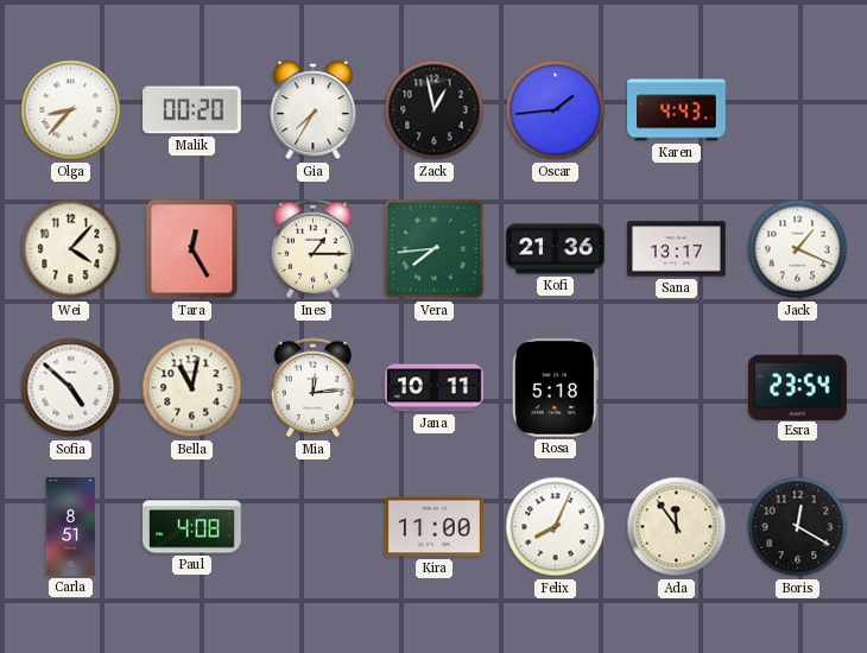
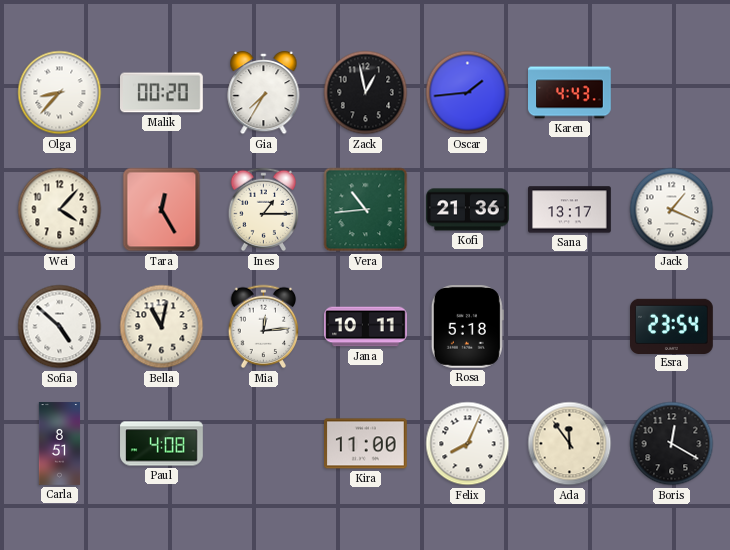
Vera: 7:44 -> 10:44
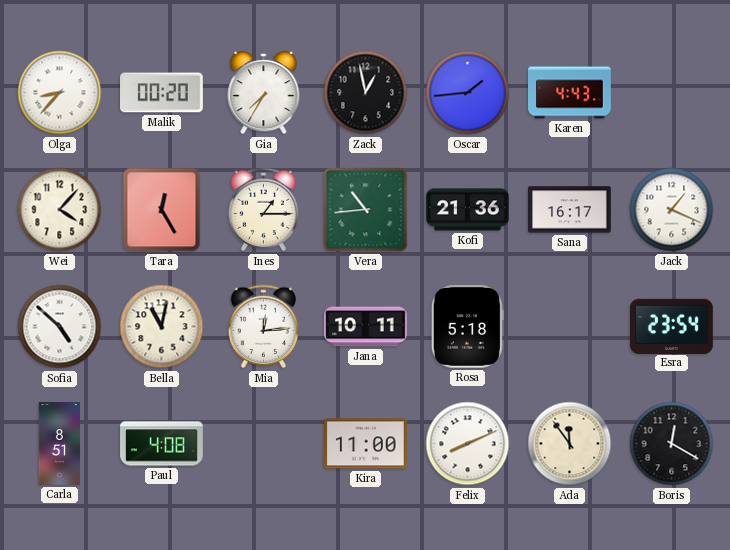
Sana: 13:17 -> 16:17
Felix: 8:04 -> 8:11
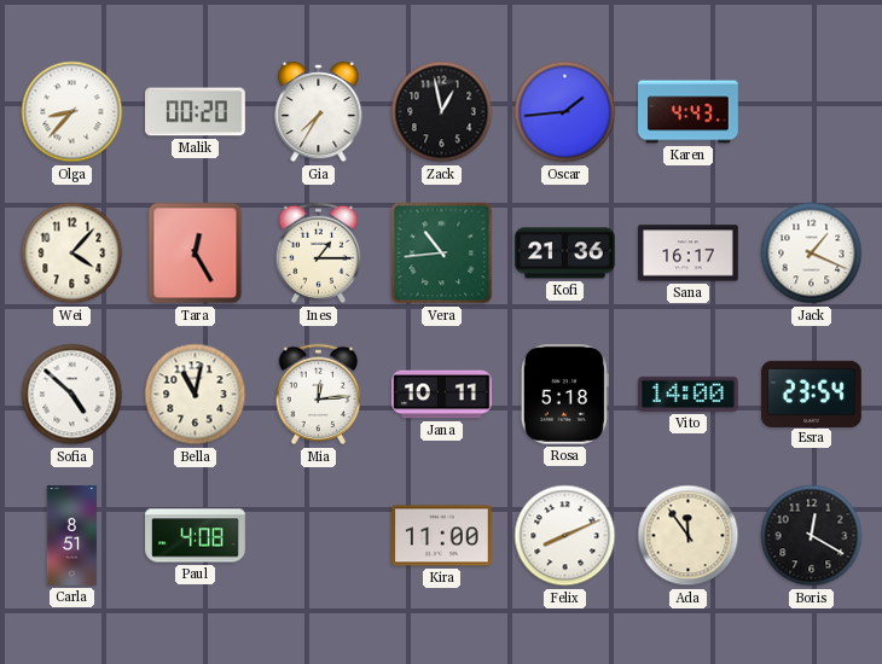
Vito: none -> 14:00
